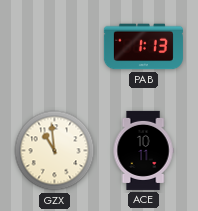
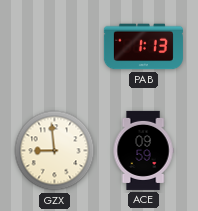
GZX: 10:59 -> 8:59
ACE: 10:11 -> 09:59
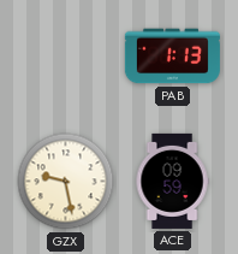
GZX: 8:59 -> 9:28
